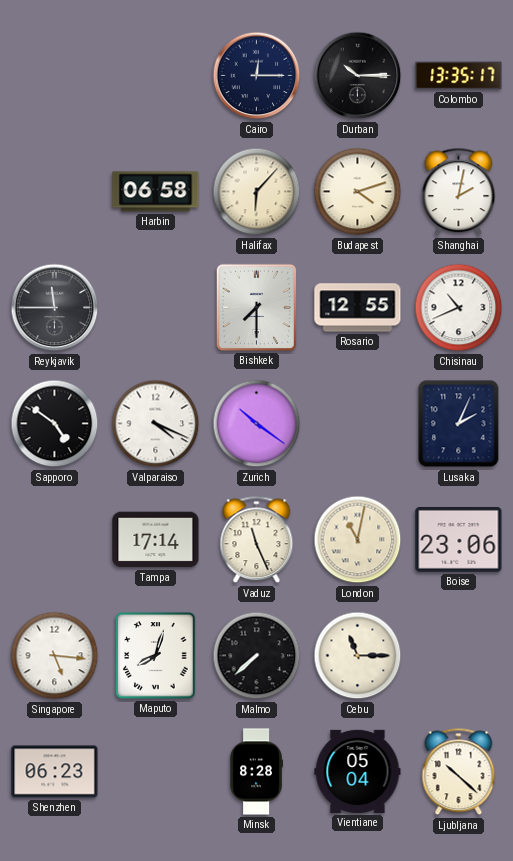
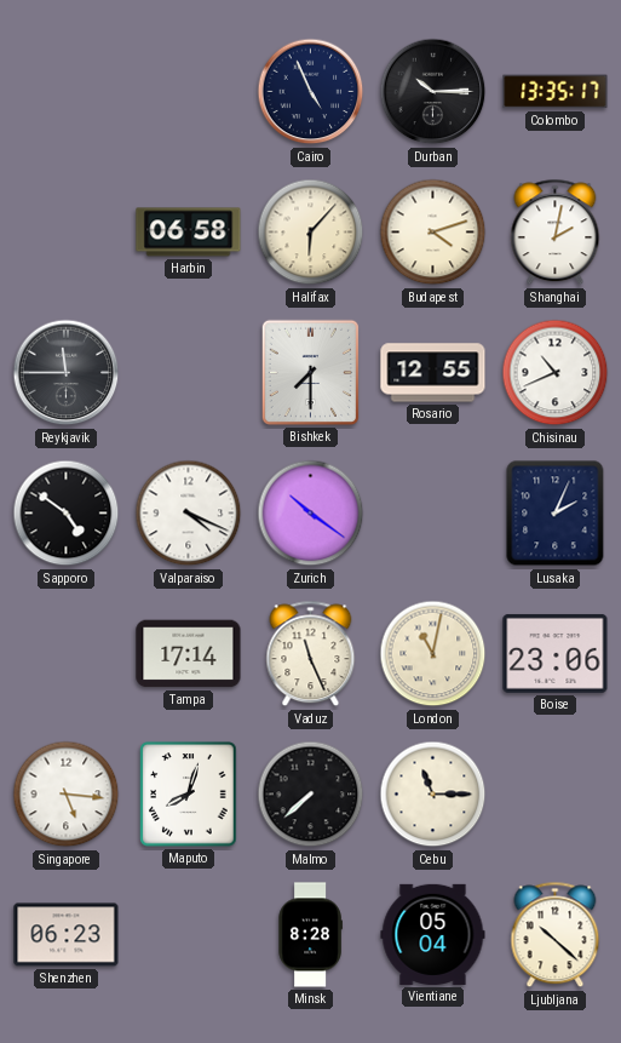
Cairo: 12:15 -> 4:56
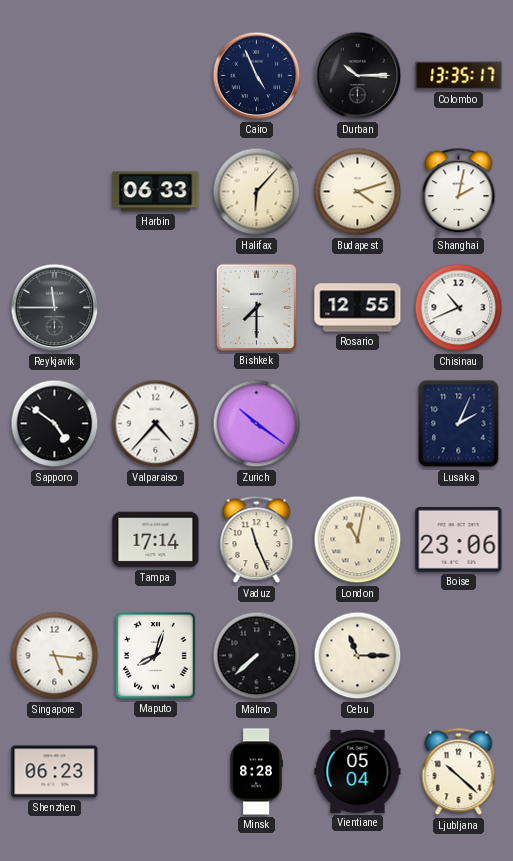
Harbin: 06:58 -> 06:33
Valparaiso: 4:19 -> 4:37
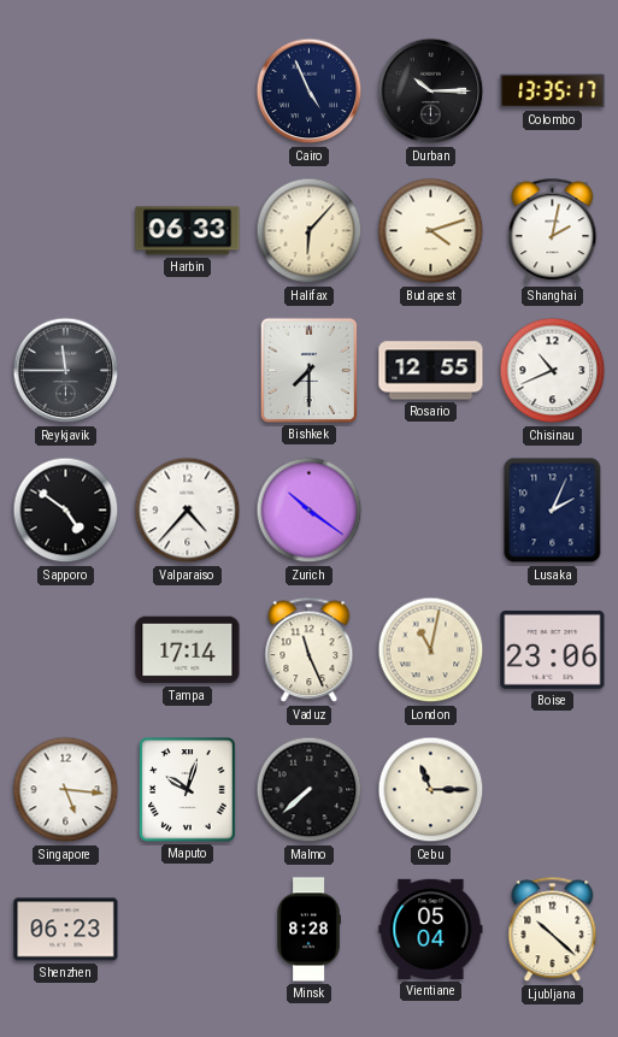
Maputo: 8:03 -> 10:03
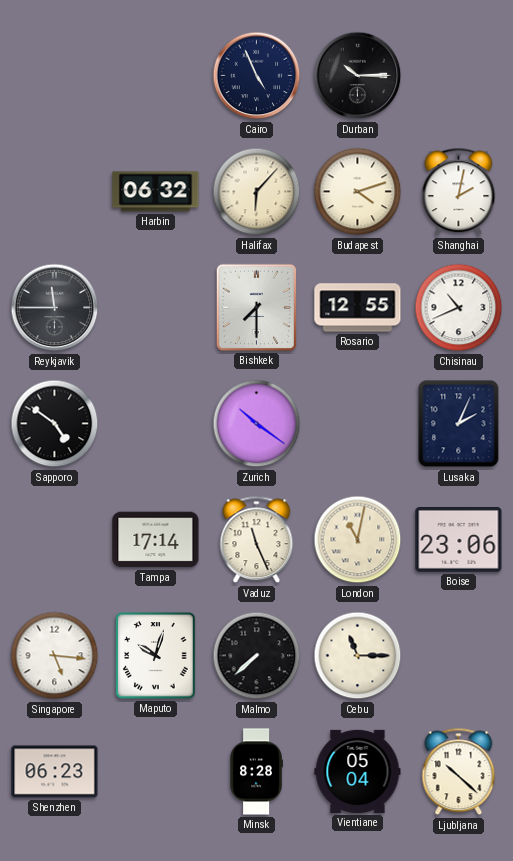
Colombo: 13:35 -> none
Harbin: 06:33 -> 06:32
Valparaiso: 4:37 -> none
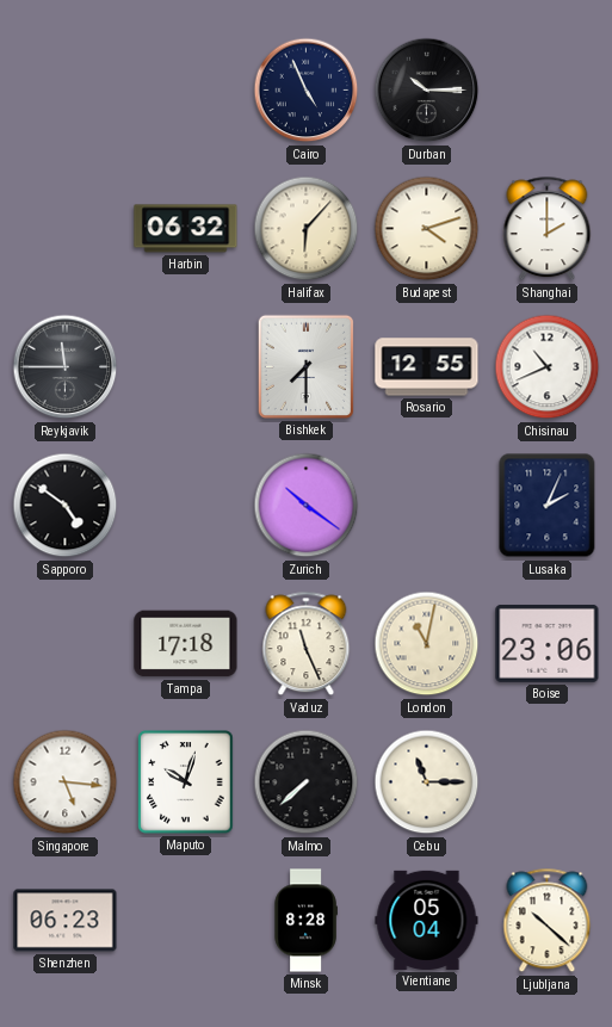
Shanghai: 2:02 -> 2:00
Tampa: 17:14 -> 17:18
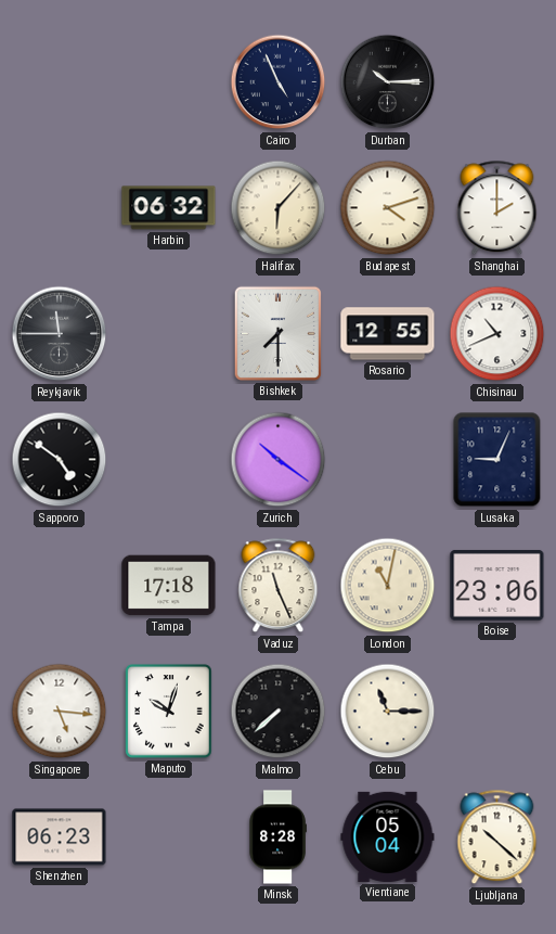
Lusaka: 2:04 -> 9:04
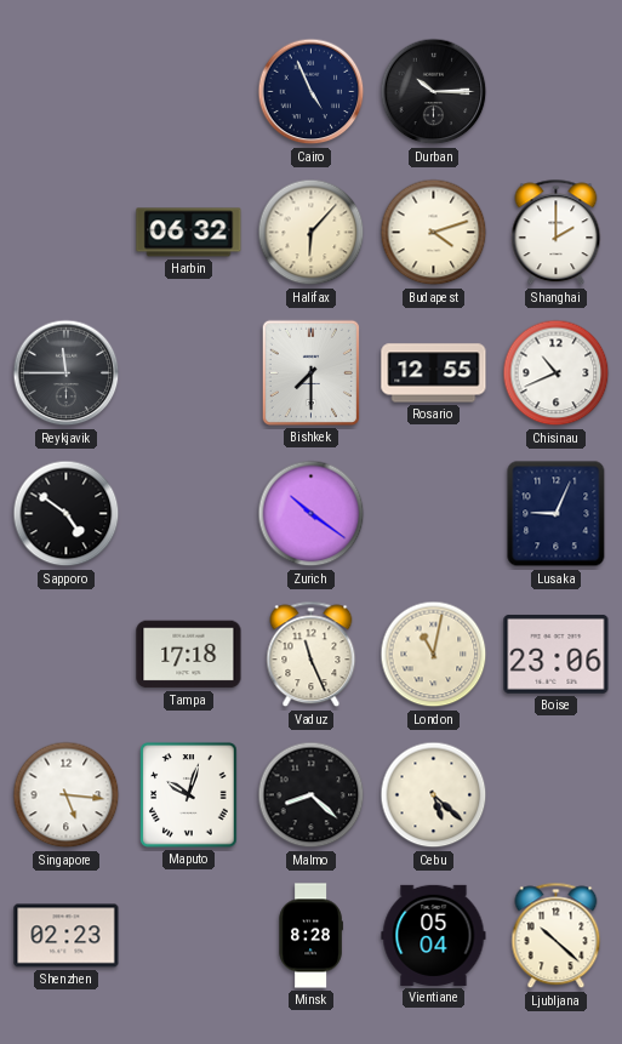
Malmo: 7:38 -> 8:22
Cebu: 11:15 -> 5:22
Shenzhen: 06:23 -> 02:23
